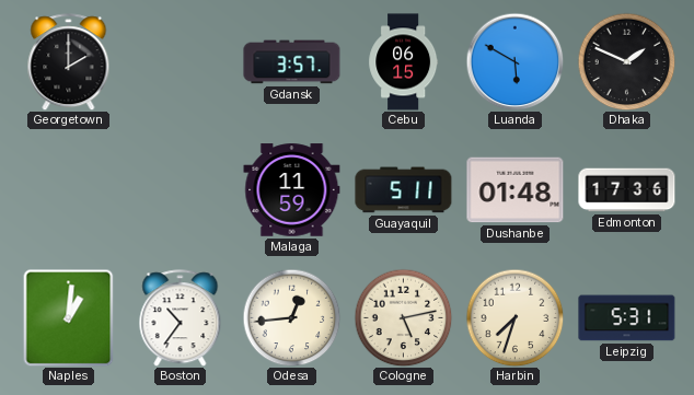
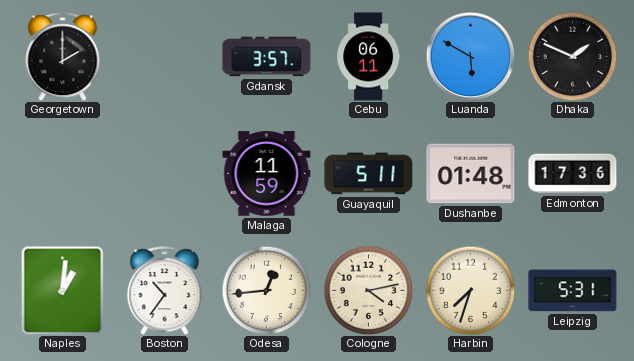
Cebu: 06:15 -> 06:11
Cologne: 5:13 -> 4:13
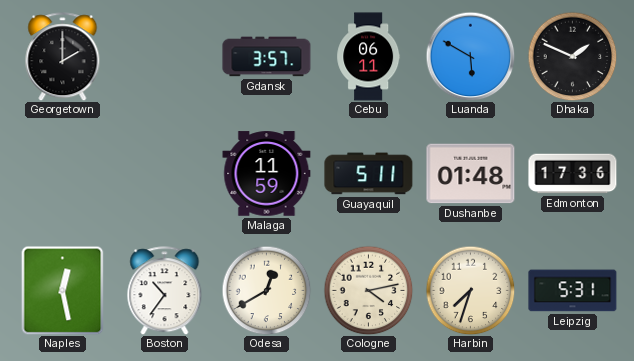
Naples: 1:01 -> 12:28
Odesa: 12:44 -> 12:40
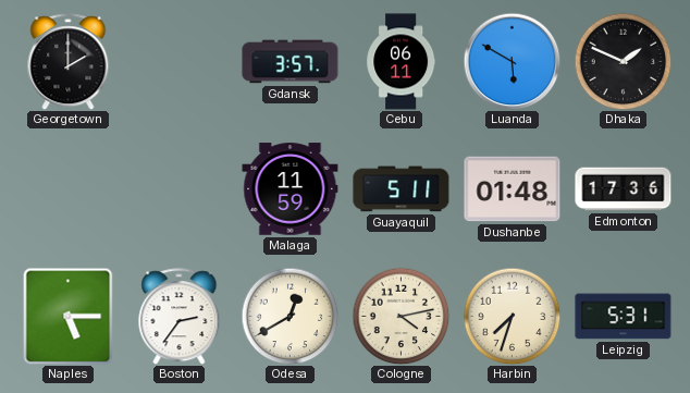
Naples: 12:28 -> 5:15
Boston: 10:36 -> 2:36
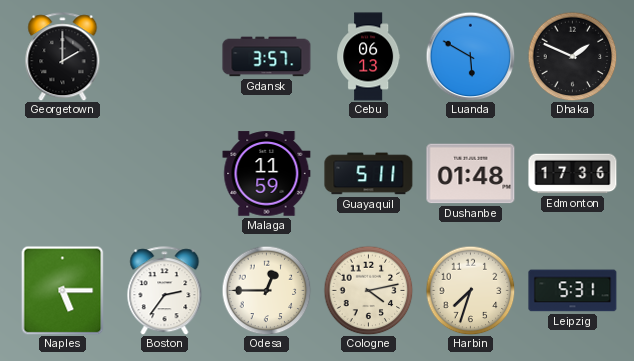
Cebu: 06:11 -> 06:13
Odesa: 12:40 -> 12:45
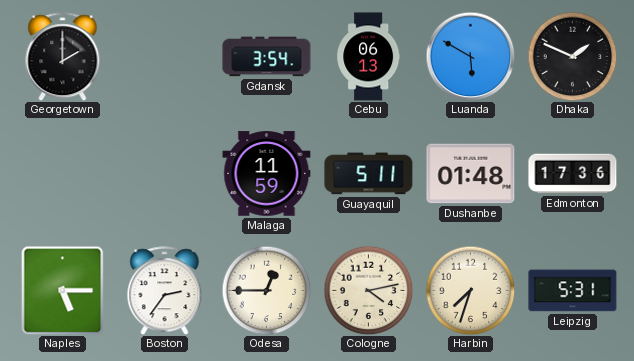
Gdansk: 3:57 -> 3:54
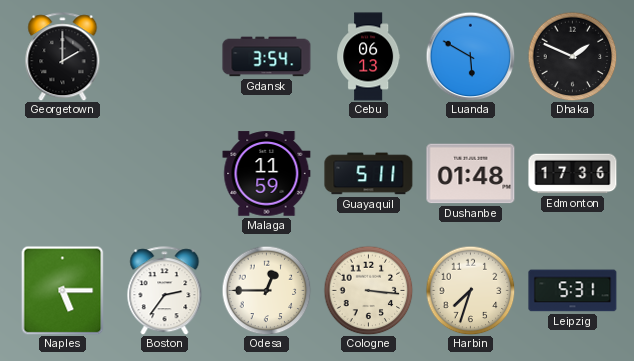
Cologne: 4:13 -> 3:16
